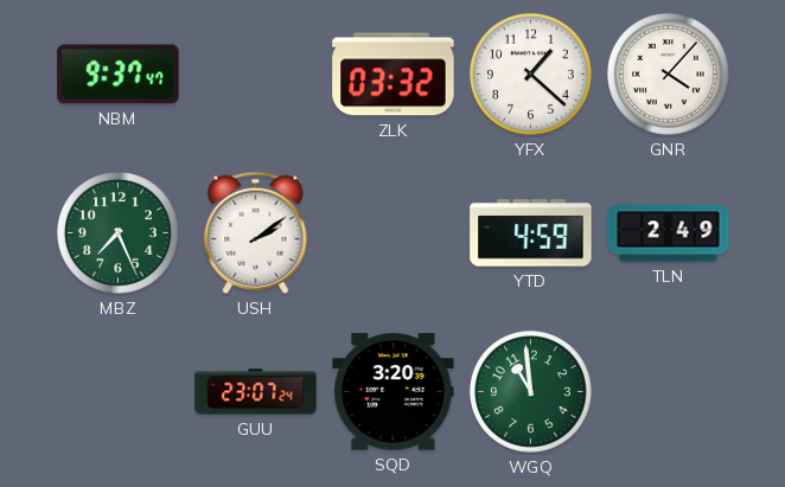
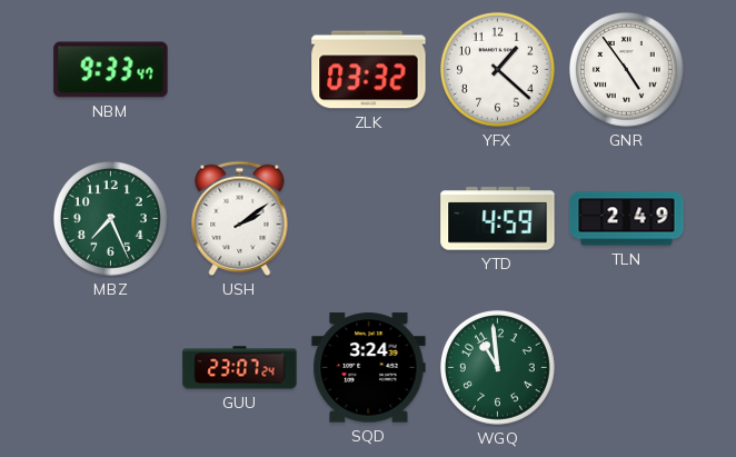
NBM: 9:37 -> 9:33
GNR: 4:07 -> 4:54
SQD: 3:20 -> 3:24
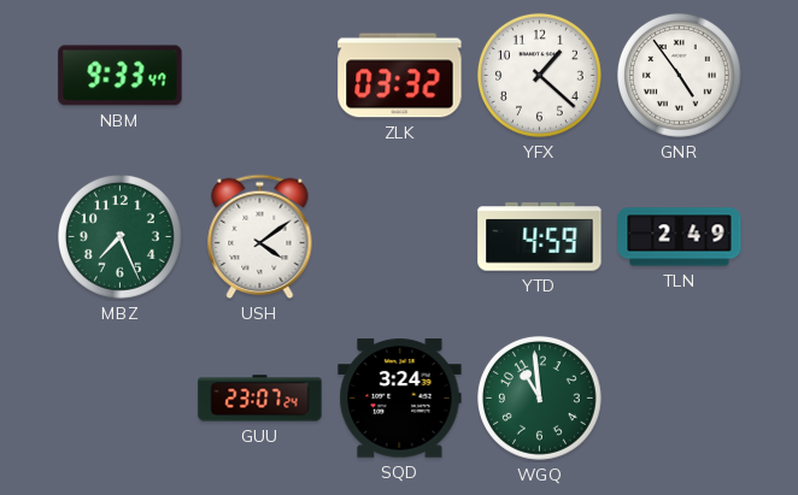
USH: 2:09 -> 4:09
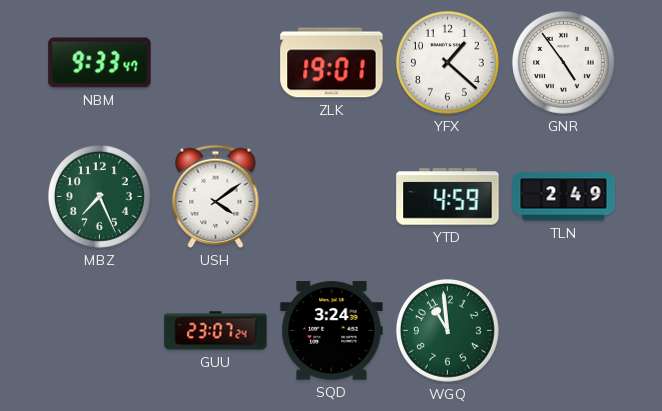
ZLK: 03:32 -> 19:01
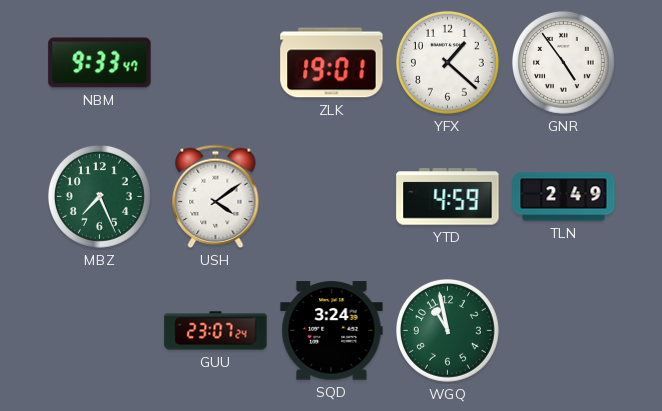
WGQ: 10:59 -> 10:58
